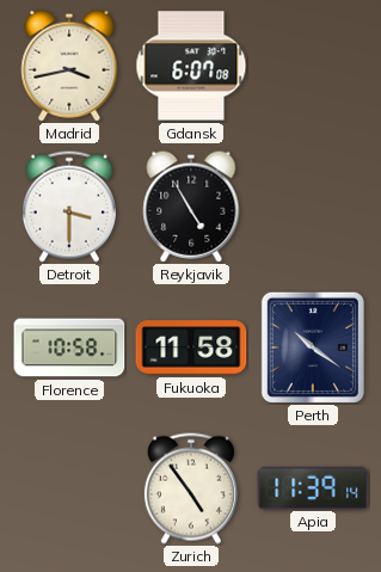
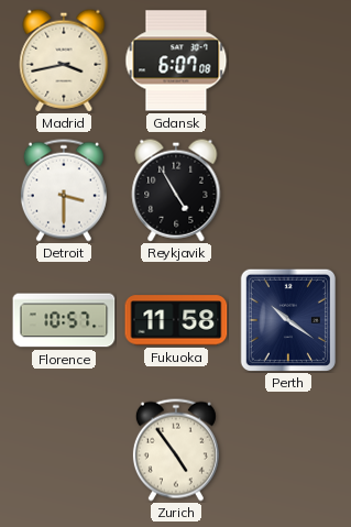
Florence: 10:58 -> 10:57
Apia: 11:39 -> none
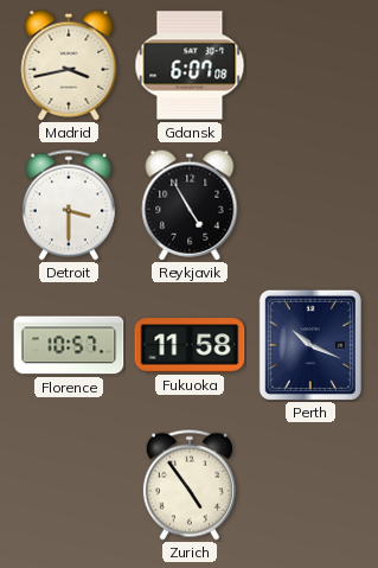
Perth: 10:21 -> 10:19
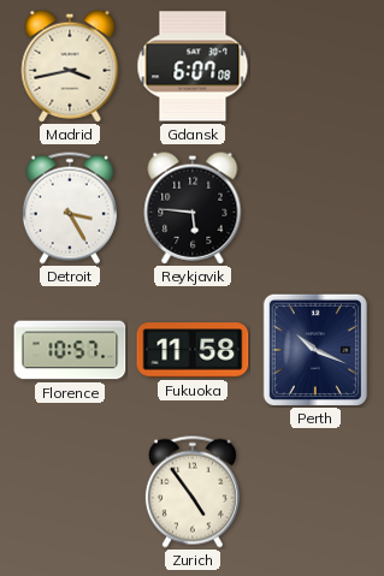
Detroit: 3:30 -> 3:25
Reykjavik: 4:55 -> 5:46
